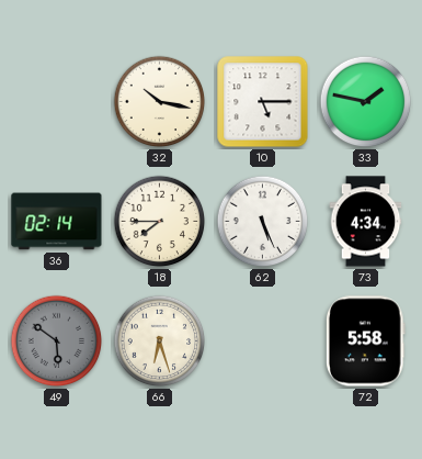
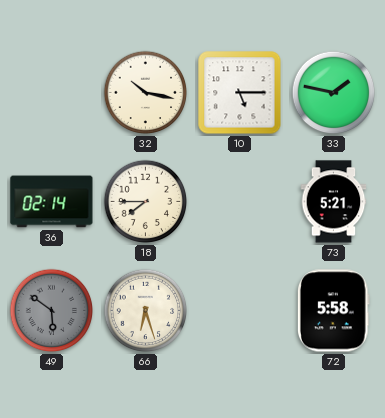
62: 5:26 -> none
73: 4:34 -> 5:21
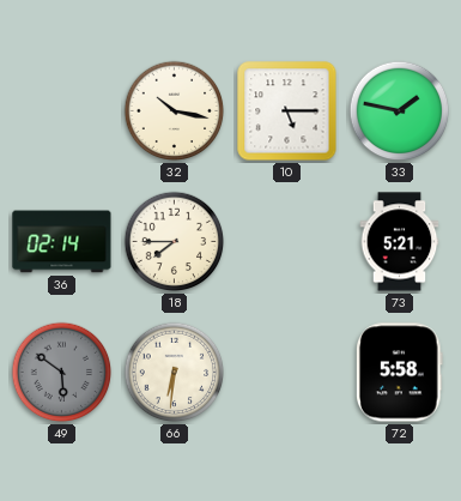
66: 6:27 -> 6:31
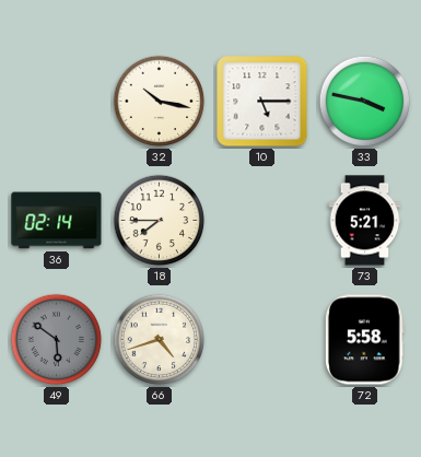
33: 1:47 -> 3:47
66: 6:31 -> 4:42
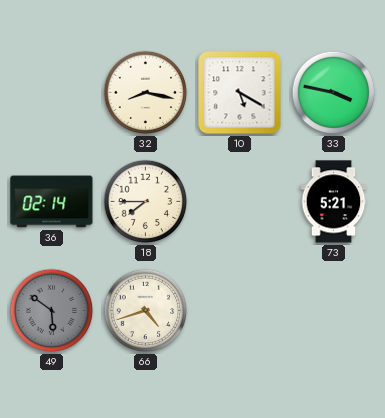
32: 10:17 -> 8:17
10: 5:15 -> 5:20
72: 5:58 -> none
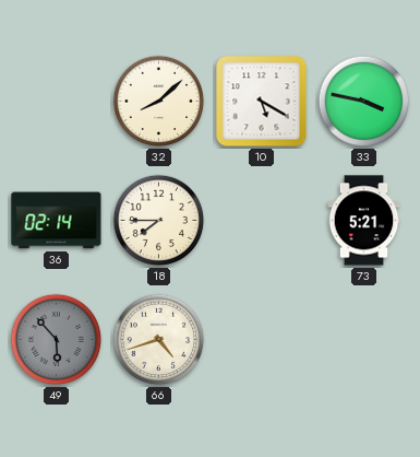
32: 8:17 -> 8:08
49: 5:51 -> 5:53
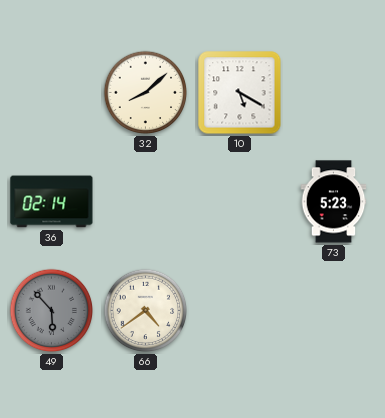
33: 3:47 -> none
18: 7:45 -> none
73: 5:21 -> 5:23
66: 4:42 -> 4:39
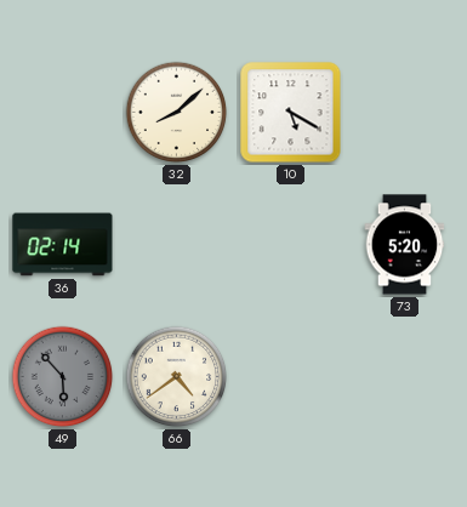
73: 5:23 -> 5:20
